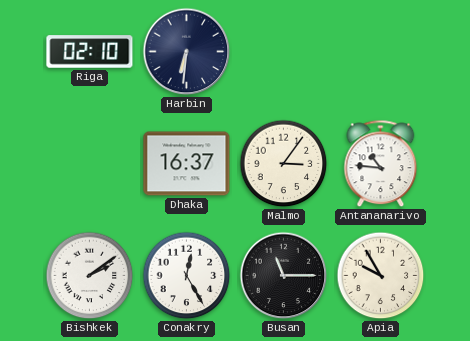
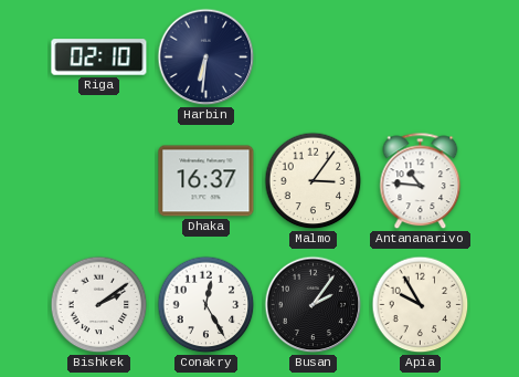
Busan: 11:15 -> 2:06
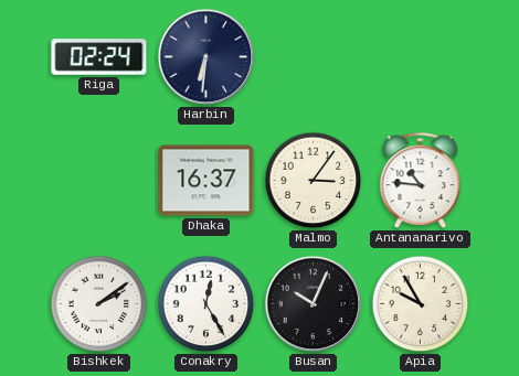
Riga: 02:10 -> 02:24
Busan: 2:06 -> 10:04
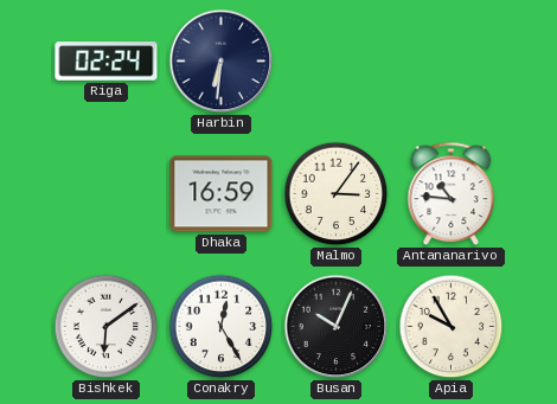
Dhaka: 16:37 -> 16:59
Bishkek: 2:09 -> 6:09
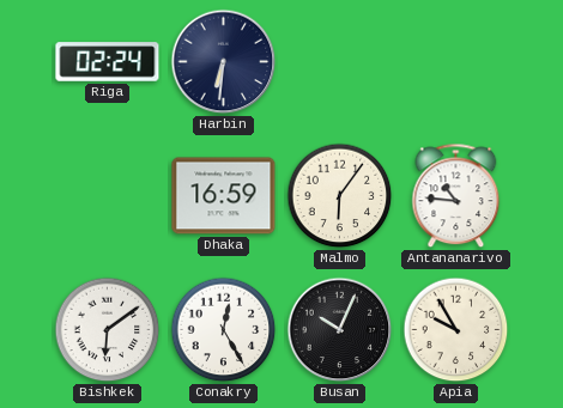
Malmo: 3:06 -> 6:06
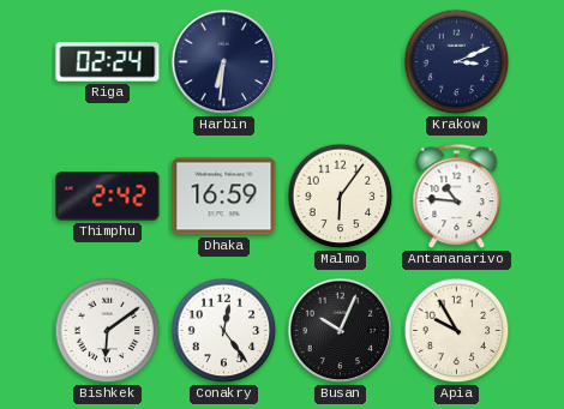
Krakow: none -> 3:11
Thimphu: none -> 2:42
Conakry: 12:25 -> 12:24
